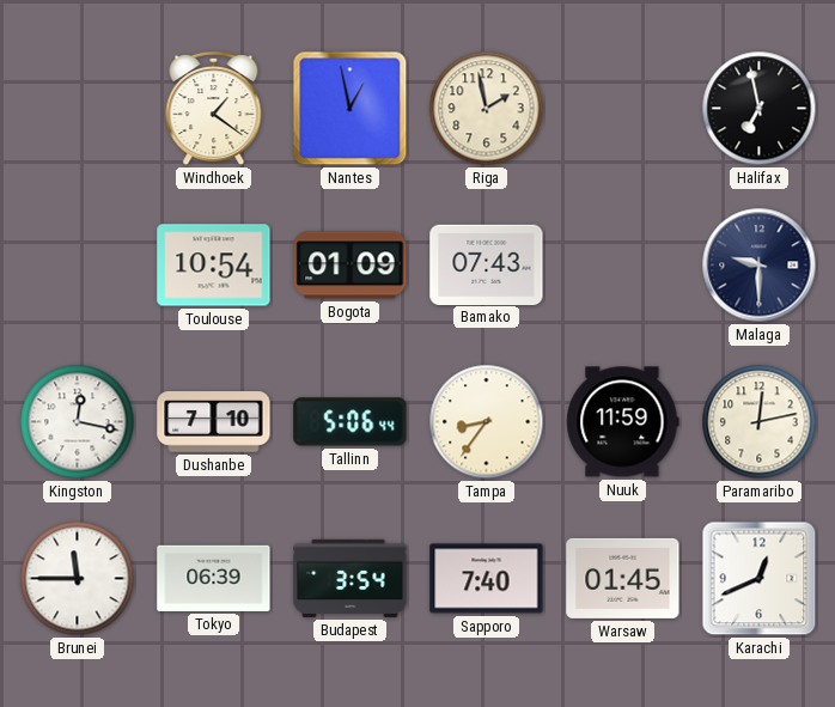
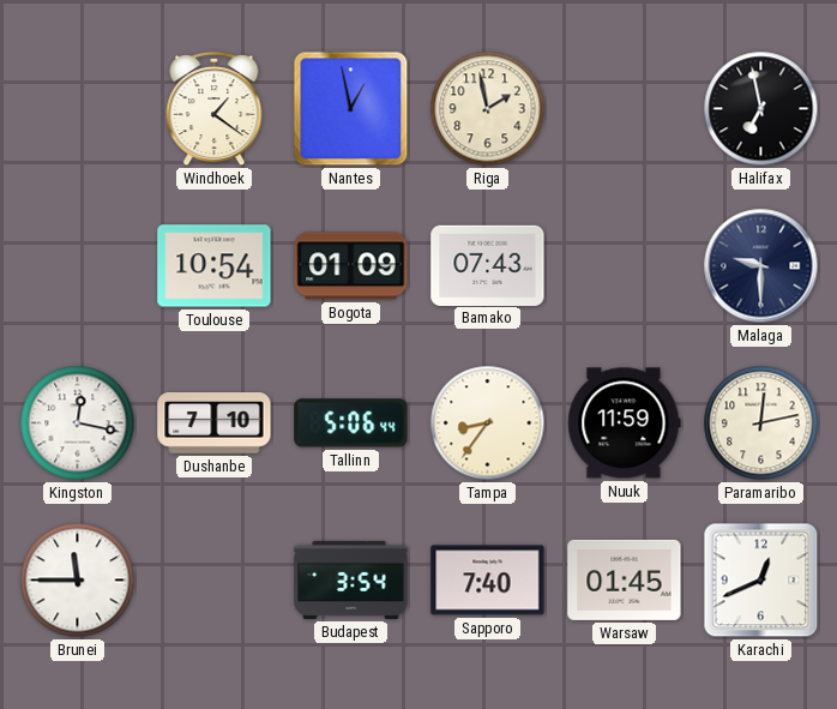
Tokyo: 06:39 -> none
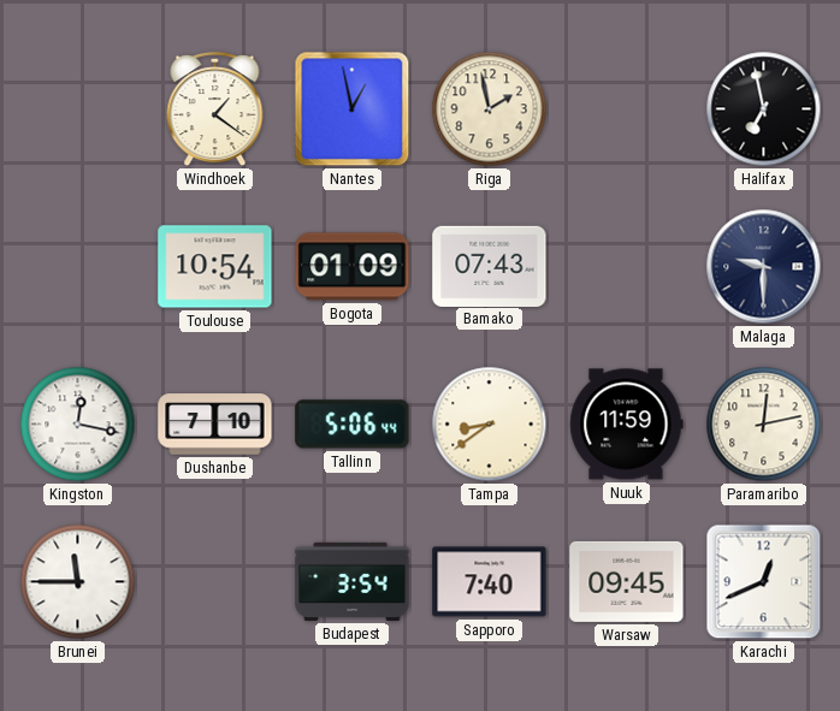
Tampa: 8:36 -> 8:39
Warsaw: 01:45 -> 09:45
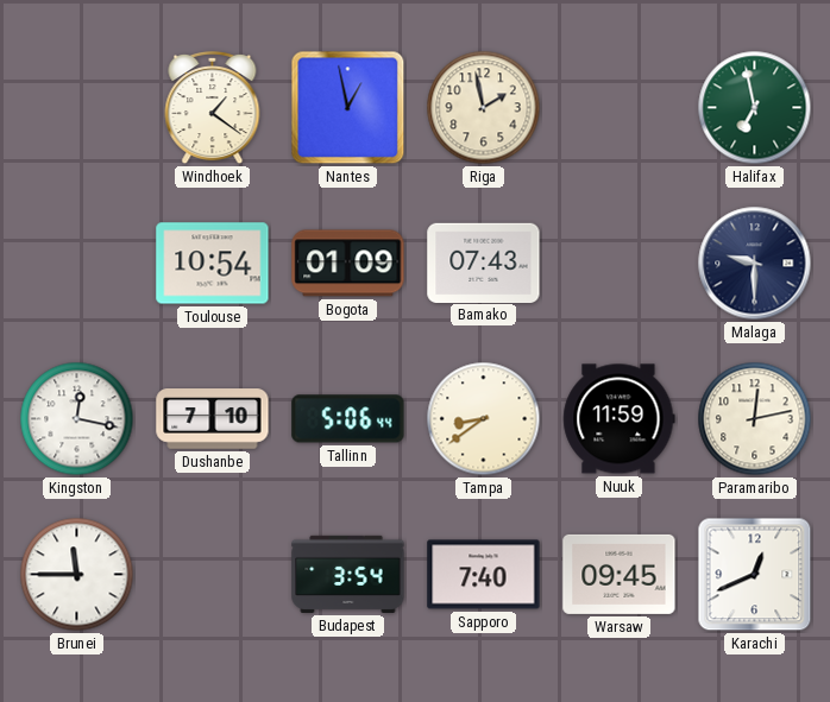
Halifax dial: black -> green
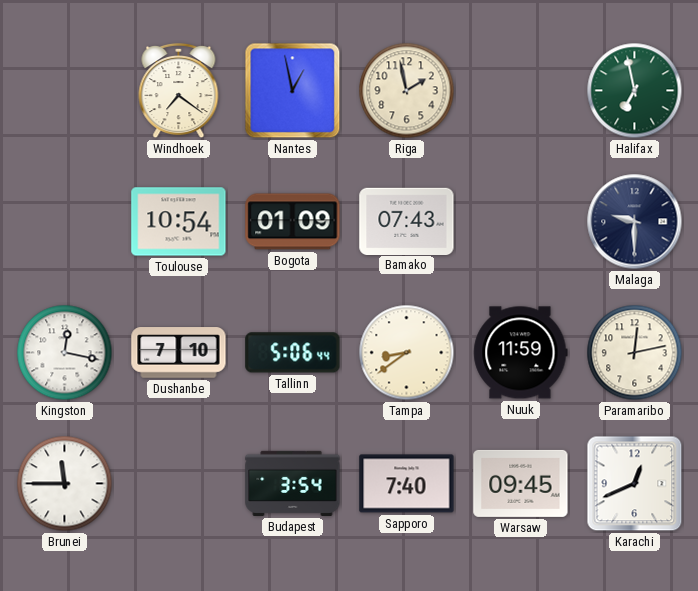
Windhoek: 1:21 -> 7:21
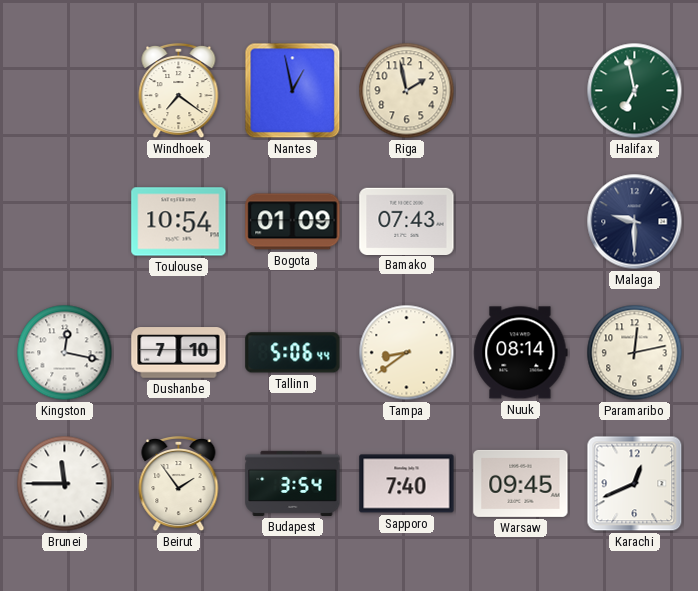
Nuuk: 11:59 -> 08:14
Beirut: none -> 1:54
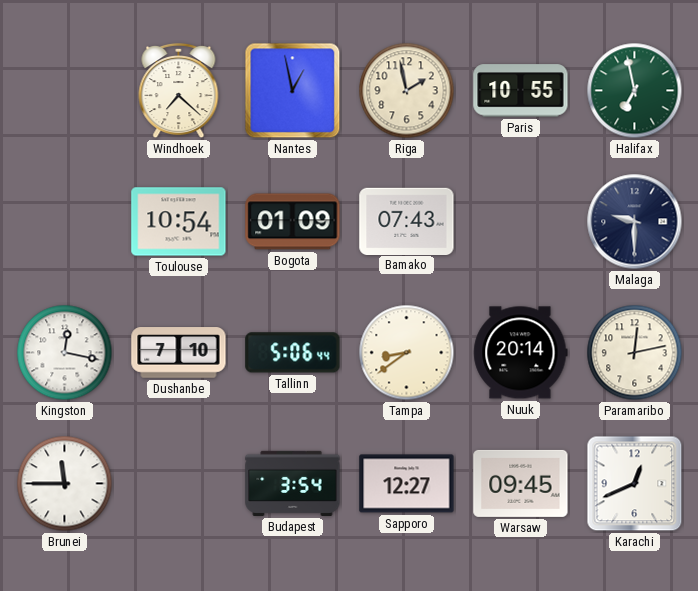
Windhoek: 7:21 -> 7:22
Paris: none -> 10:55
Nuuk: 08:14 -> 20:14
Beirut: 1:54 -> none
Sapporo: 7:40 -> 12:27
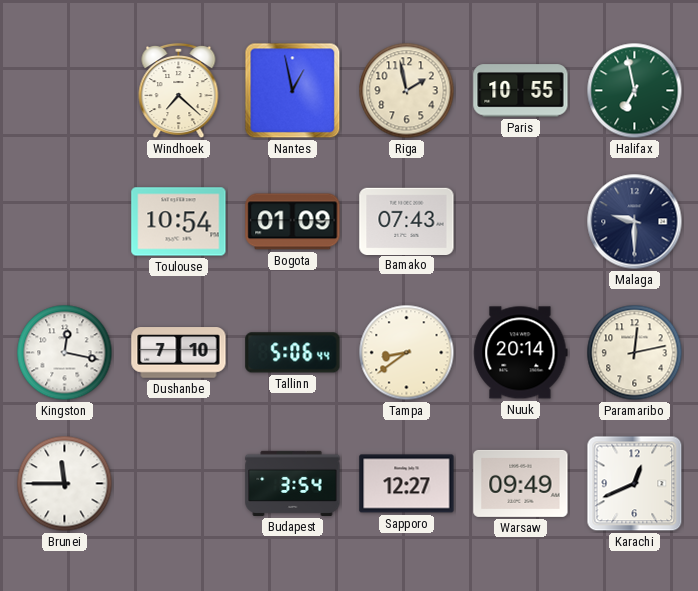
Warsaw: 09:45 -> 09:49
